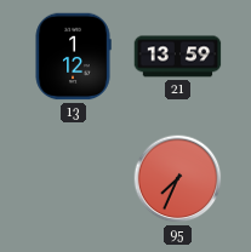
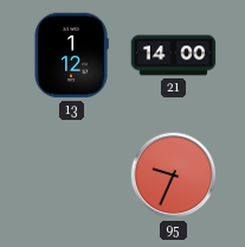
21: 13:59 -> 14:00
95: 7:34 -> 9:34
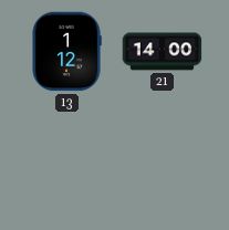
95: 9:34 -> none
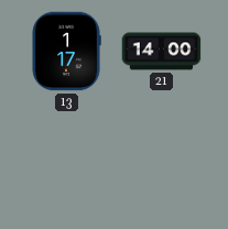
13: 1:12 -> 1:17
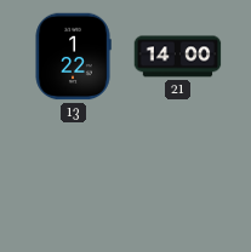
13: 1:17 -> 1:22
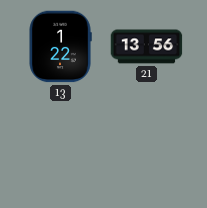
21: 14:00 -> 13:56
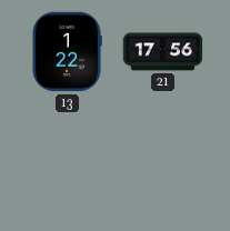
21: 13:56 -> 17:56
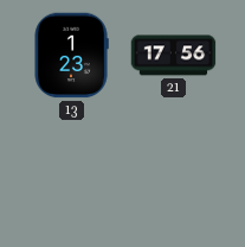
13: 1:22 -> 1:23
